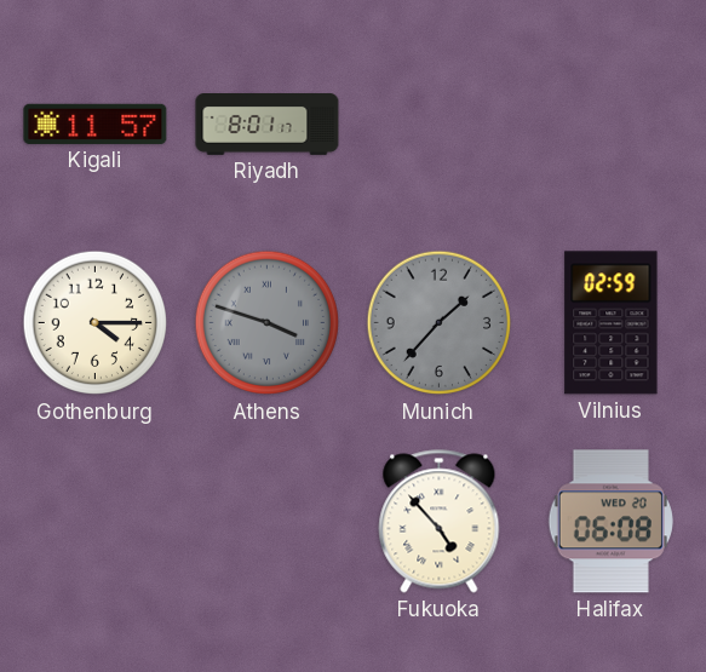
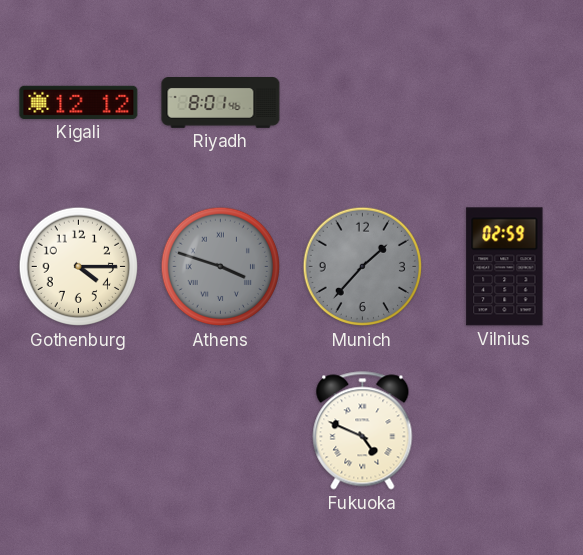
Kigali: 11:57 -> 12:12
Riyadh: 8:01:17 -> 8:01:46
Fukuoka: 4:53 -> 4:49
Halifax: 06:08 -> none
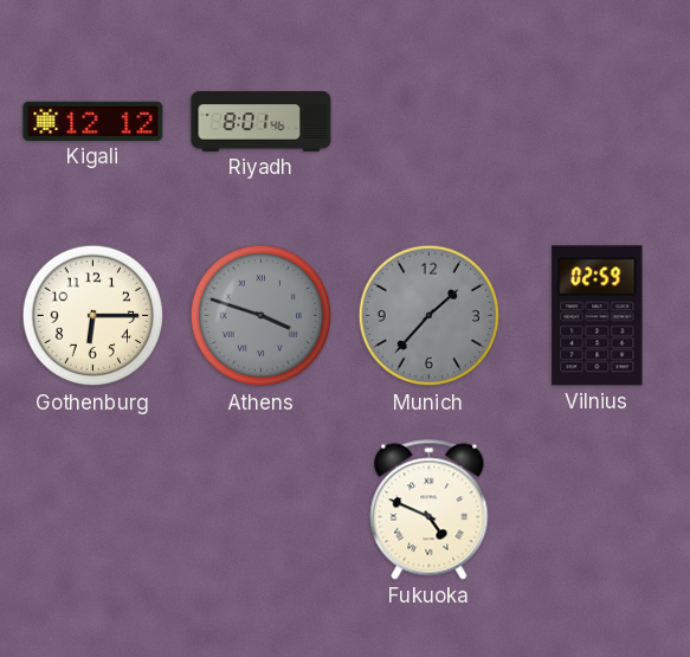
Gothenburg: 4:15 -> 6:15
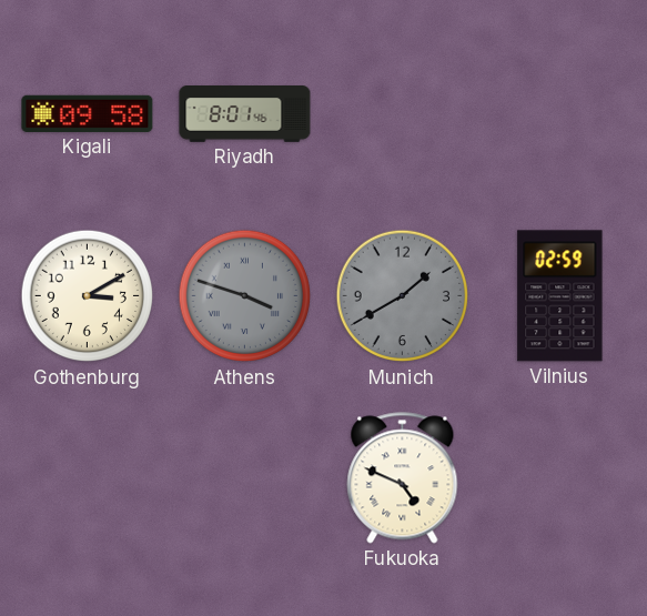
Kigali: 12:12 -> 09:58
Gothenburg: 6:15 -> 3:10
Munich: 1:37 -> 1:40
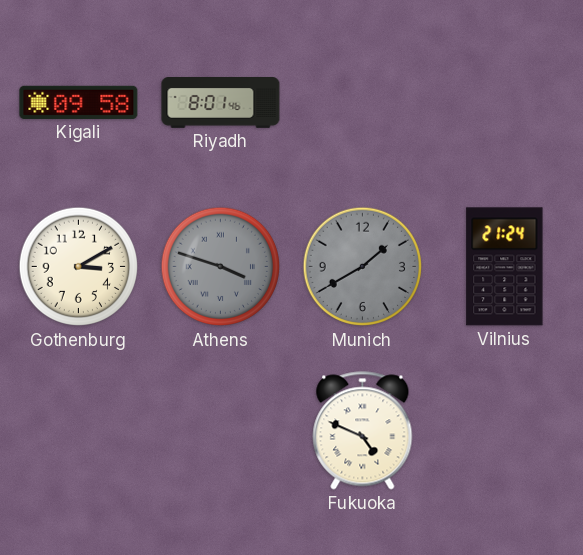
Vilnius: 02:59 -> 21:24
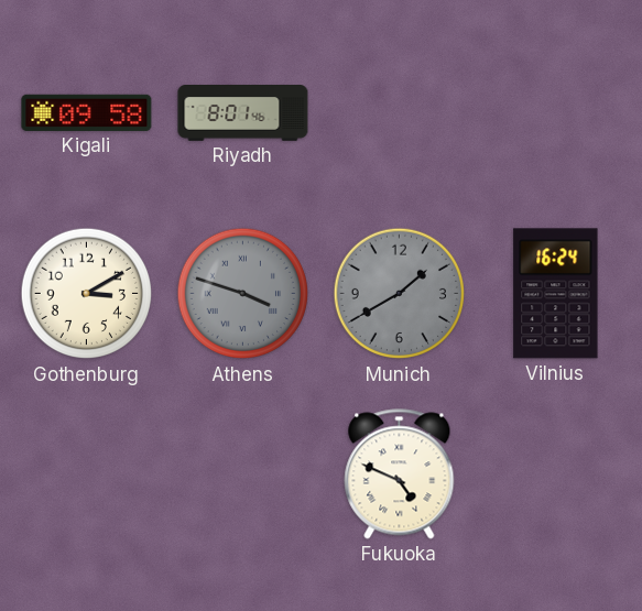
Vilnius: 21:24 -> 16:24
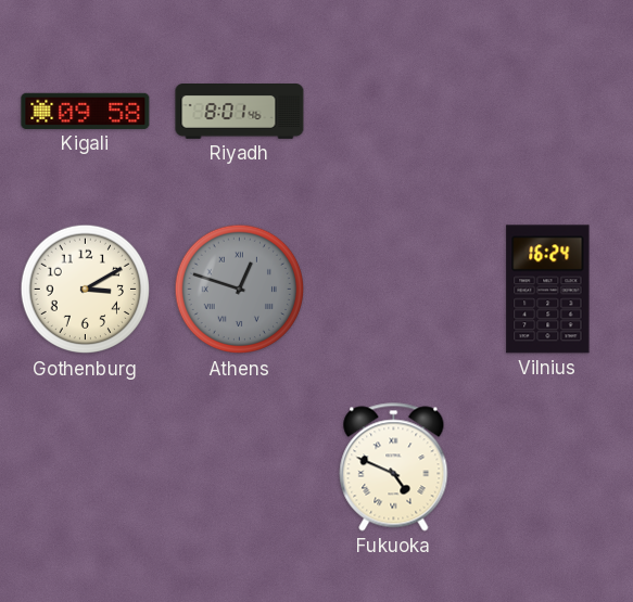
Athens: 3:48 -> 12:48
Munich: 1:40 -> none
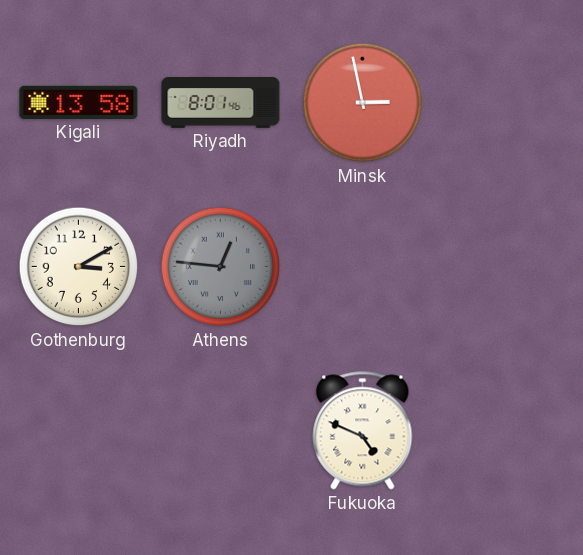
Kigali: 09:58 -> 13:58
Minsk: none -> 2:58
Athens: 12:48 -> 12:46
Vilnius: 16:24 -> none
